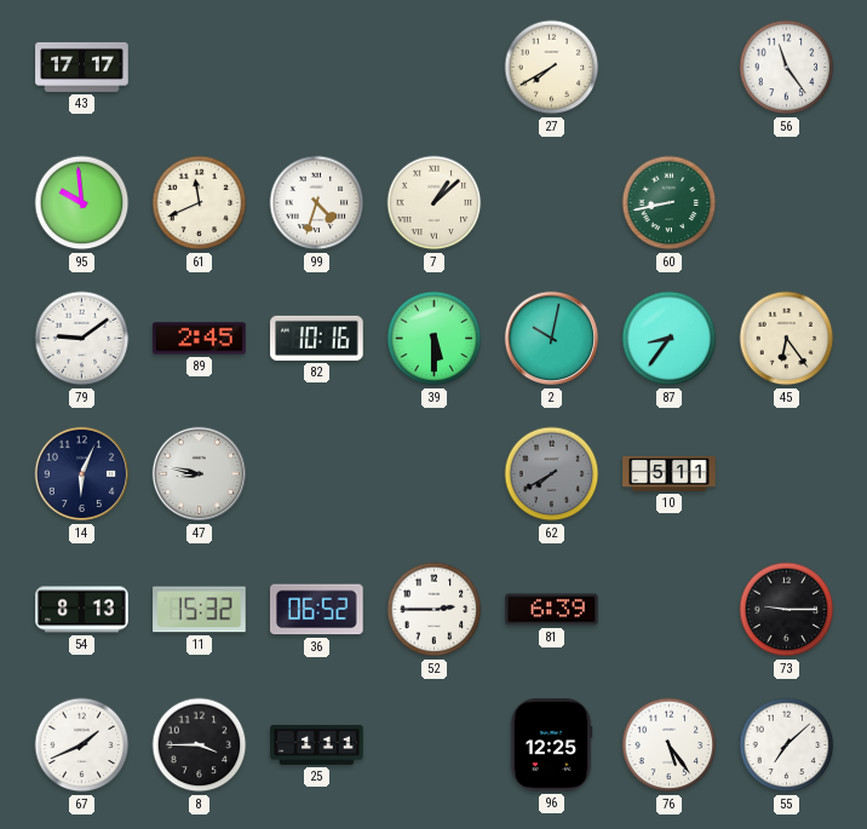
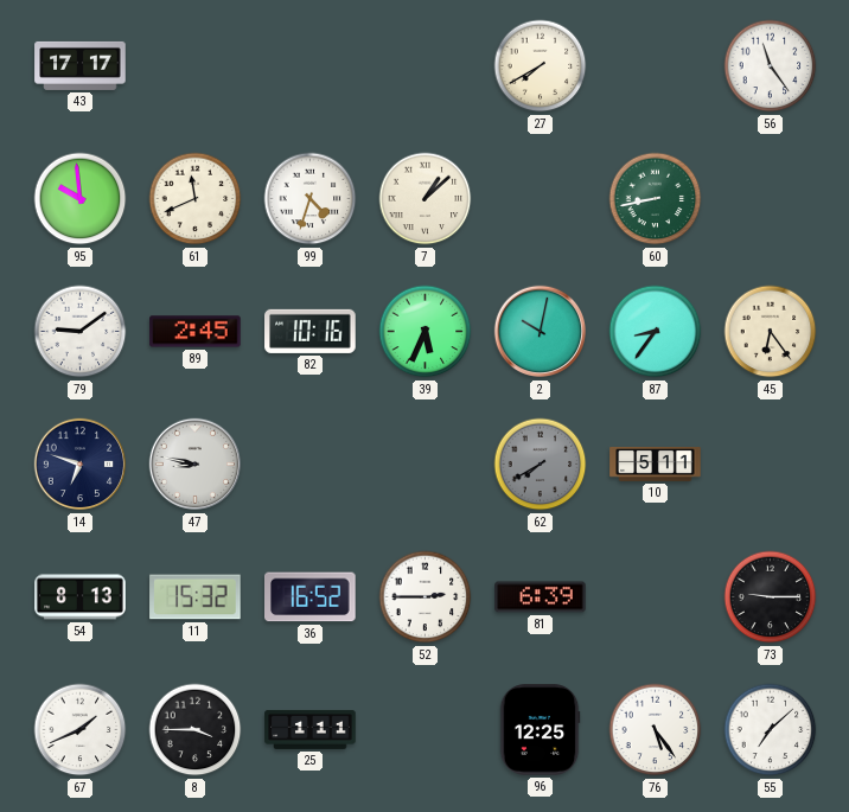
39: 5:30 -> 5:34
14: 6:04 -> 6:48
36: 06:52 -> 16:52
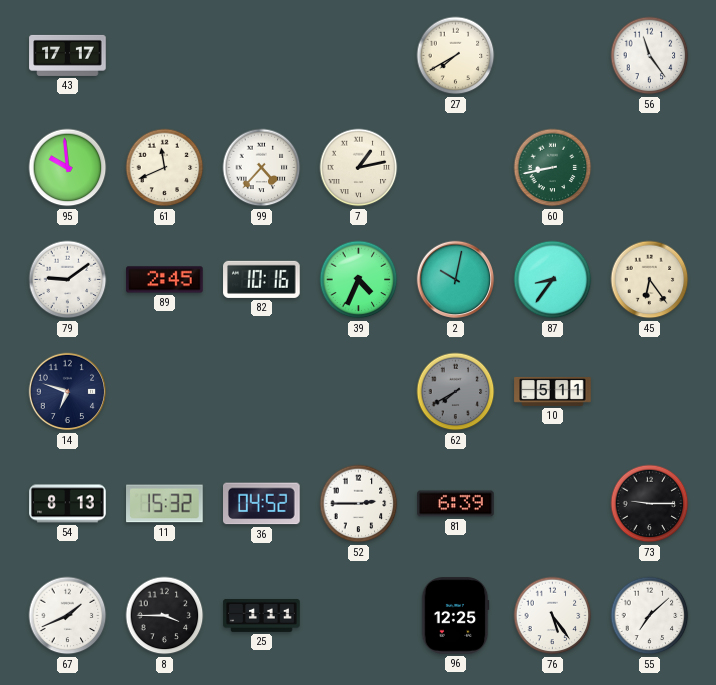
99: 4:33 -> 4:37
7: 1:08 -> 1:13
39: 5:34 -> 4:34
47: 8:47 -> none
36: 16:52 -> 04:52
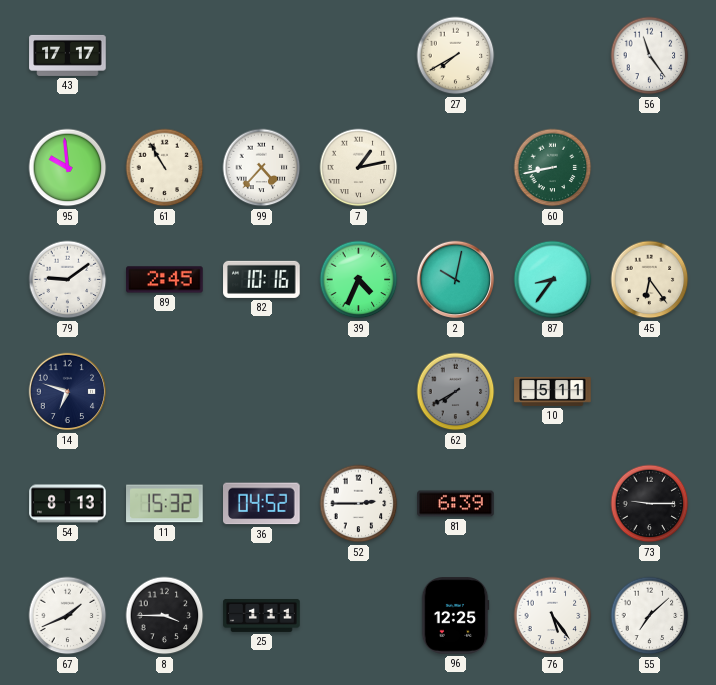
61: 11:41 -> 10:55
